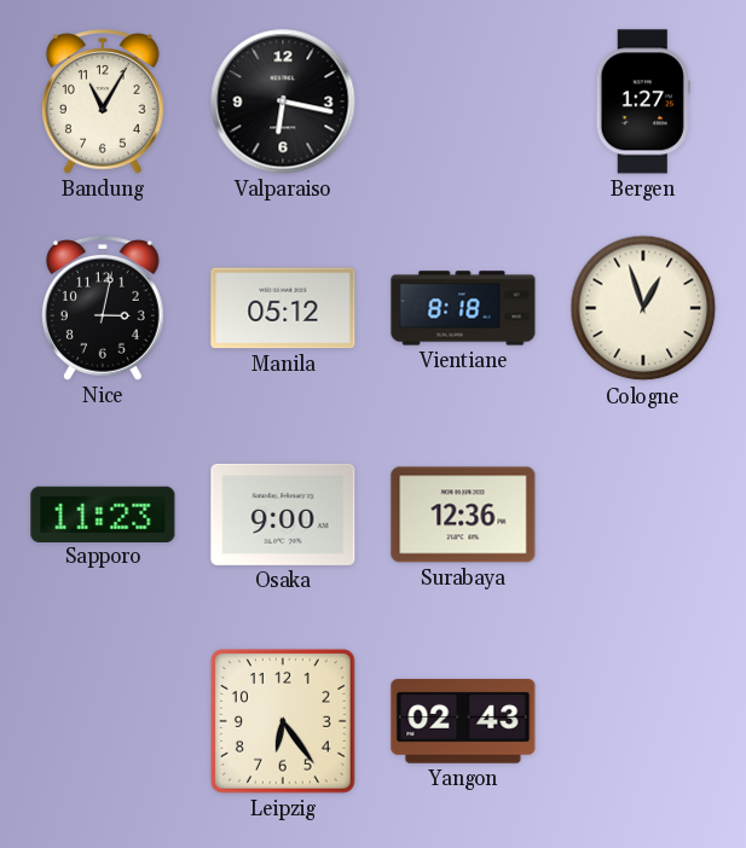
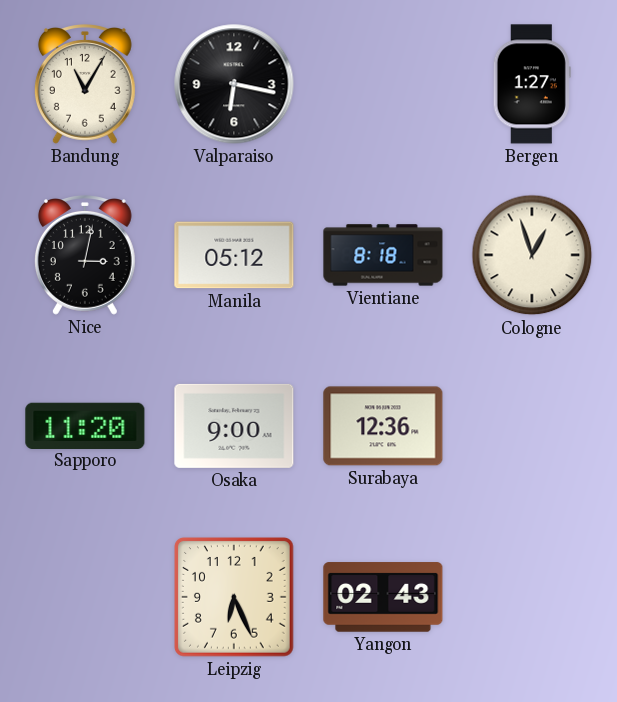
Sapporo: 11:23 -> 11:20
Leipzig: 6:24 -> 6:26
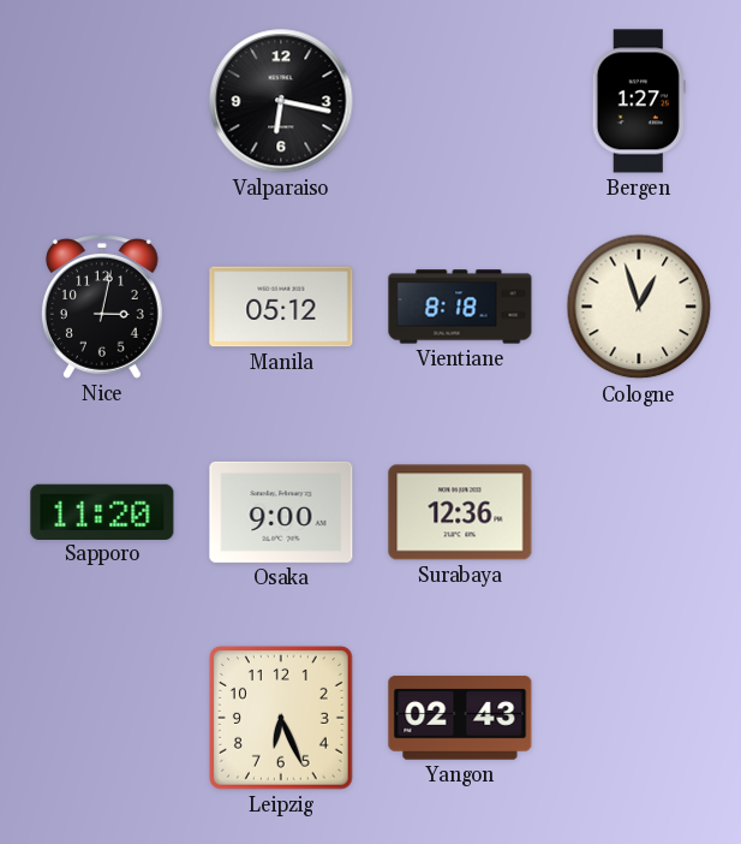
Bandung: 11:05 -> none
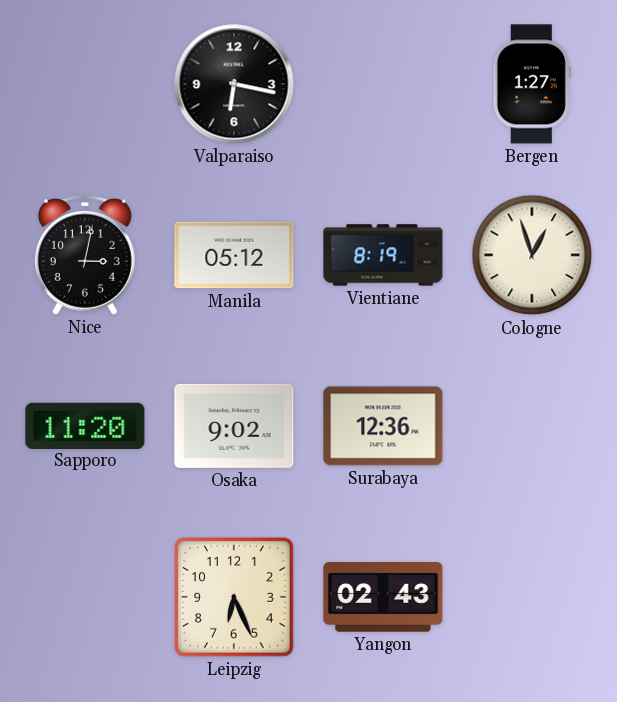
Vientiane: 8:18 -> 8:19
Osaka: 9:00 -> 9:02
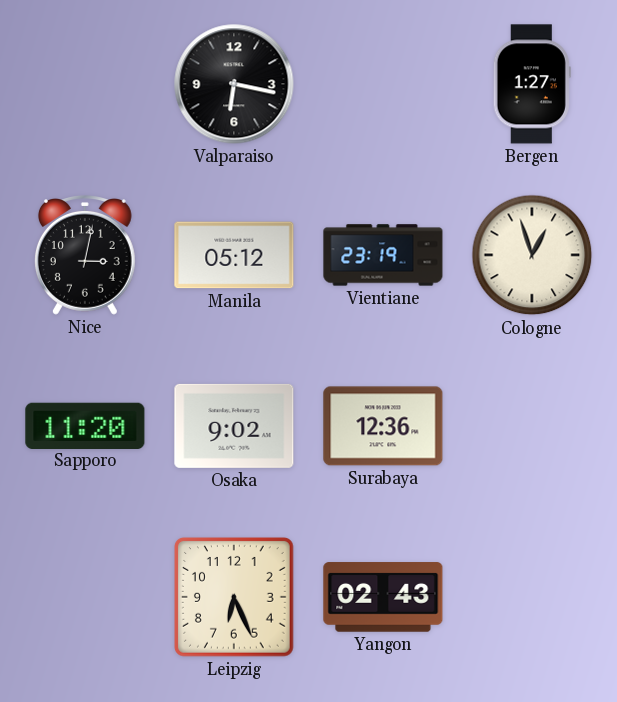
Vientiane: 8:19 -> 23:19
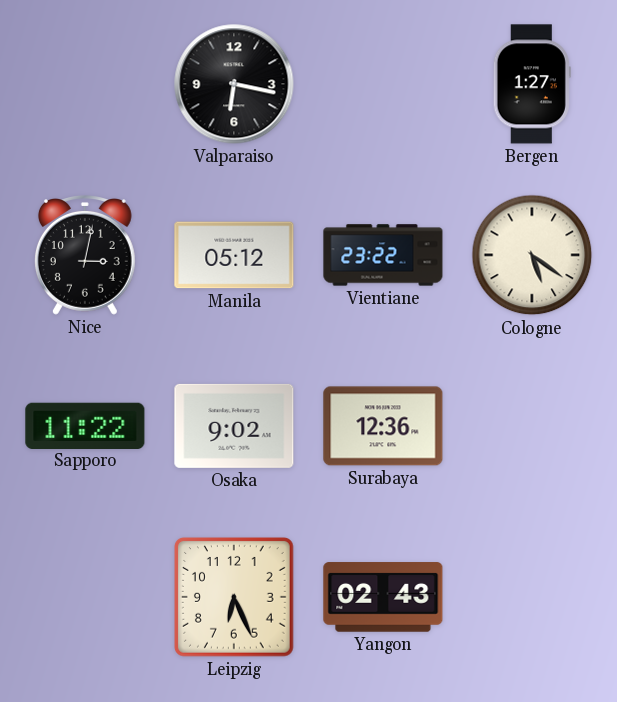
Vientiane: 23:19 -> 23:22
Cologne: 12:57 -> 5:21
Sapporo: 11:20 -> 11:22
